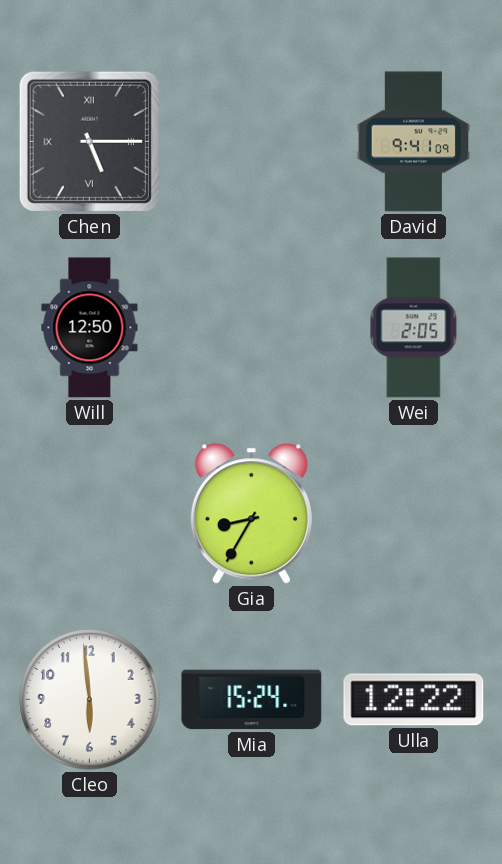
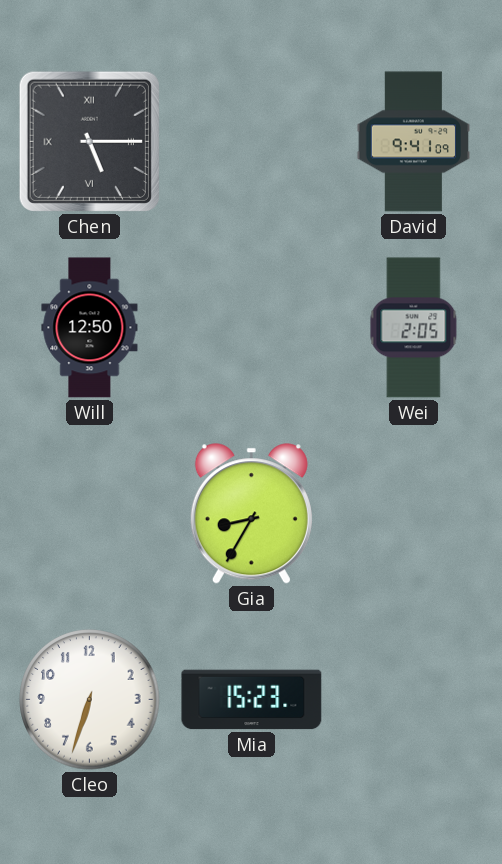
Cleo: 5:59 -> 6:33
Mia: 15:24 -> 15:23
Ulla: 12:22 -> none
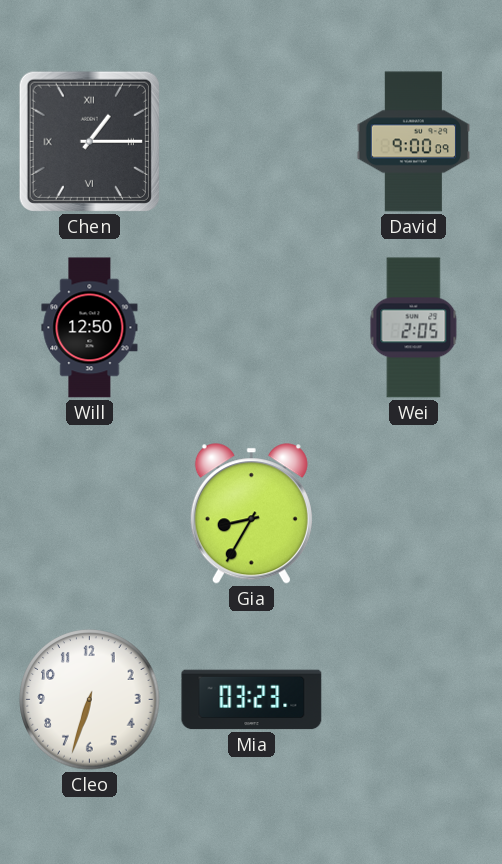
Chen: 5:15 -> 1:15
David: 9:41 -> 9:00
Mia: 15:23 -> 03:23
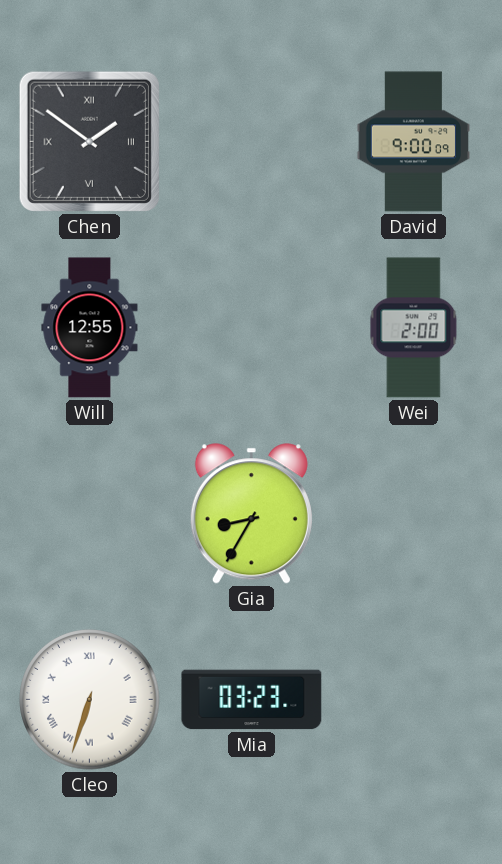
Chen: 1:15 -> 1:51
Will: 12:50 -> 12:55
Wei: 2:05 -> 2:00
Cleo numerals: Arabic -> Roman
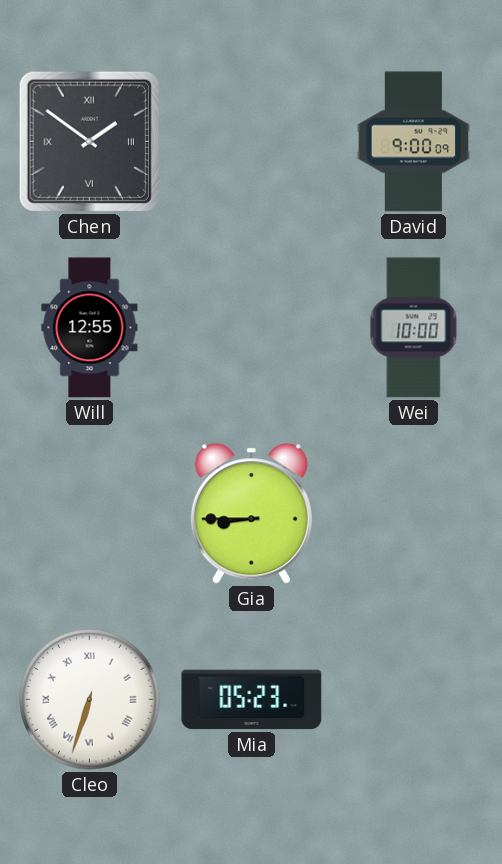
Wei: 2:00 -> 10:00
Gia: 8:35 -> 8:45
Mia: 03:23 -> 05:23
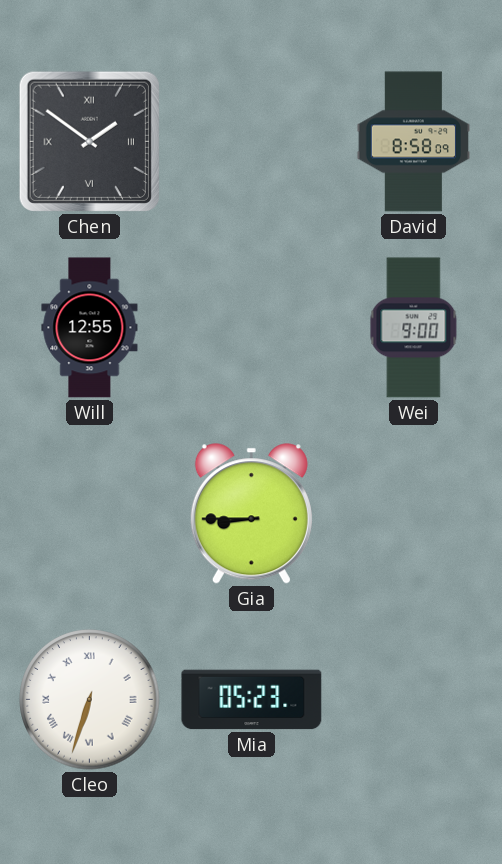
David: 9:00 -> 8:58
Wei: 10:00 -> 9:00
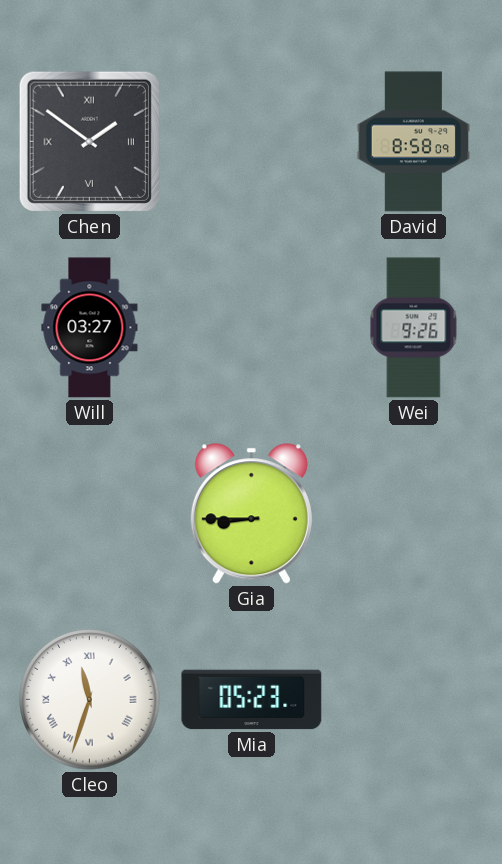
Will: 12:55 -> 03:27
Wei: 9:00 -> 9:26
Cleo: 6:33 -> 11:33
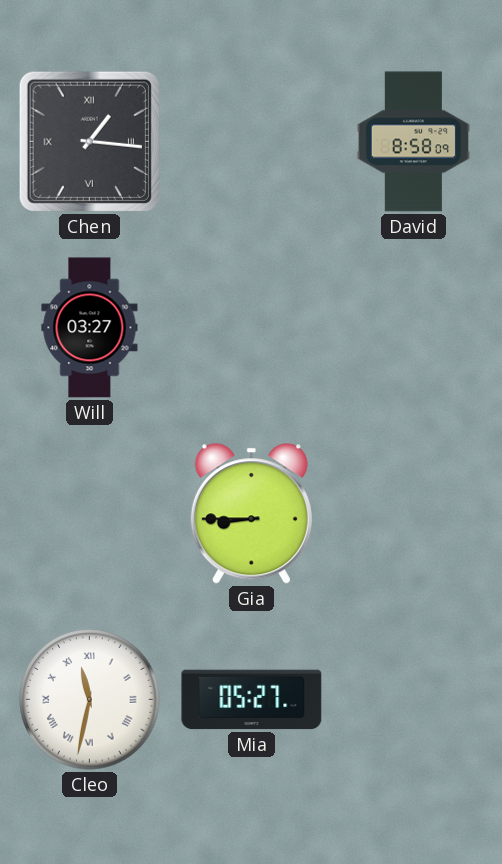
Chen: 1:51 -> 1:16
Wei: 9:26 -> none
Cleo: 11:33 -> 11:32
Mia: 05:23 -> 05:27
